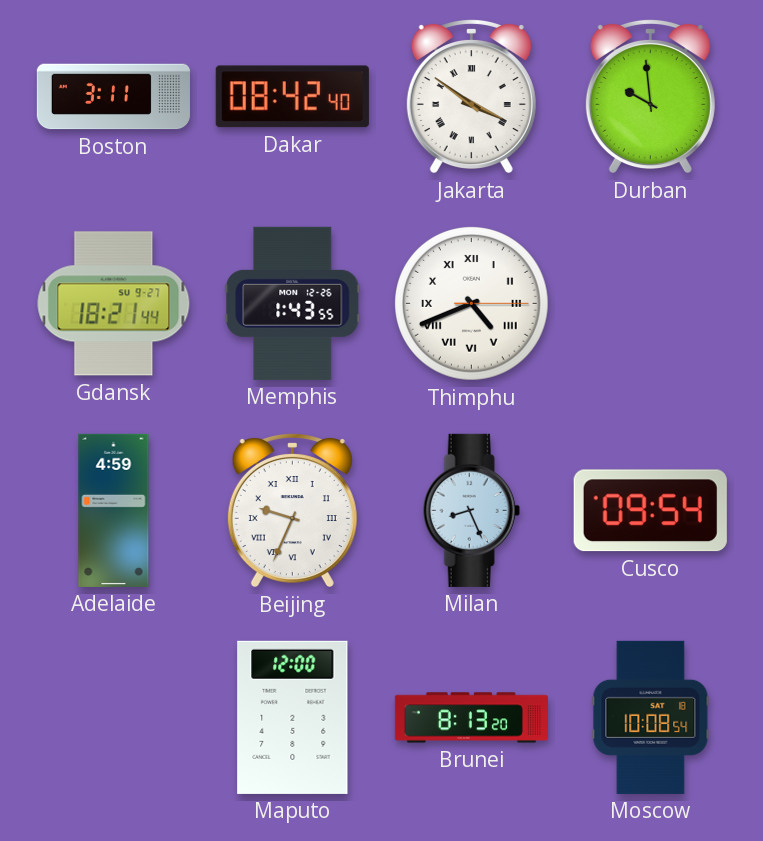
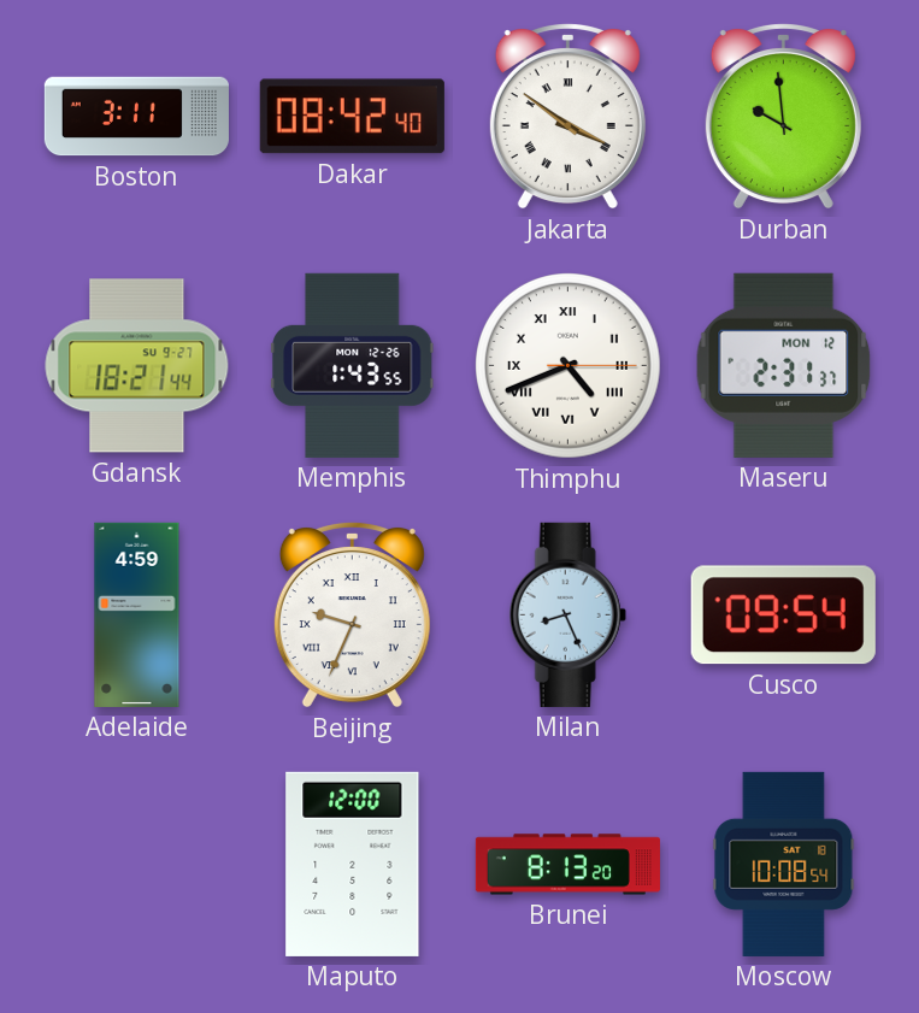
Maseru: none -> 2:31
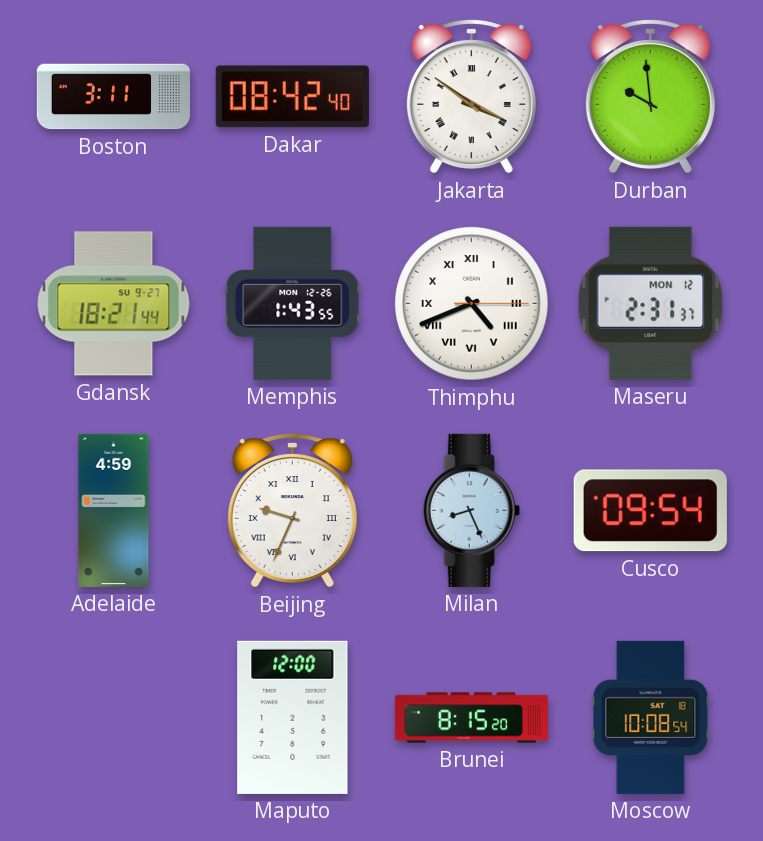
Brunei: 8:13 -> 8:15
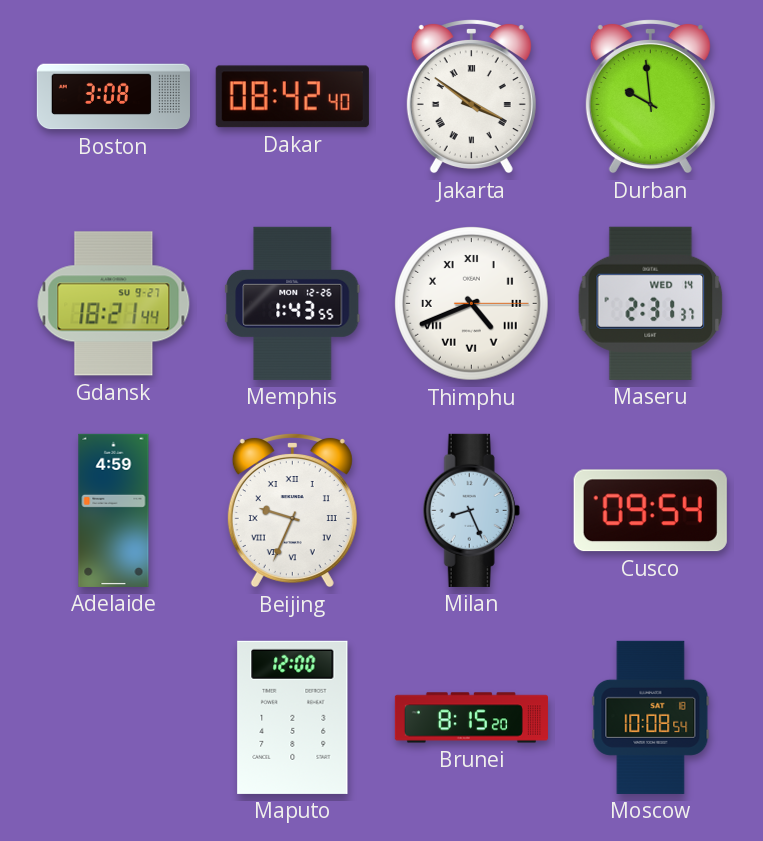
Boston: 3:11 -> 3:08
Maseru date: MON 12 -> WED 14
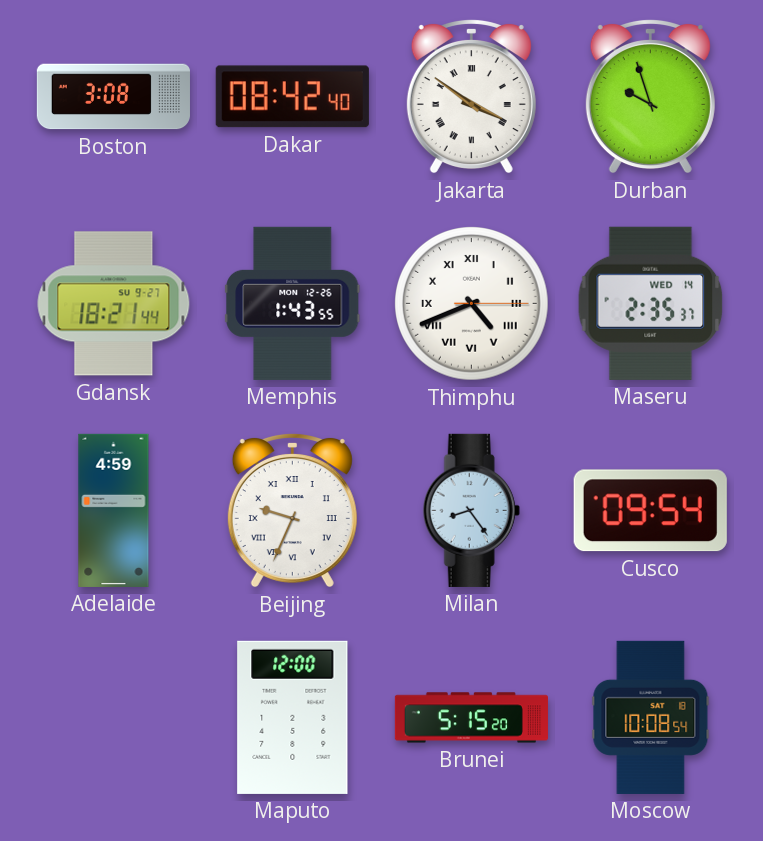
Durban: 9:59 -> 9:57
Maseru: 2:31 -> 2:35
Milan: 8:26 -> 8:24
Brunei: 8:15 -> 5:15
